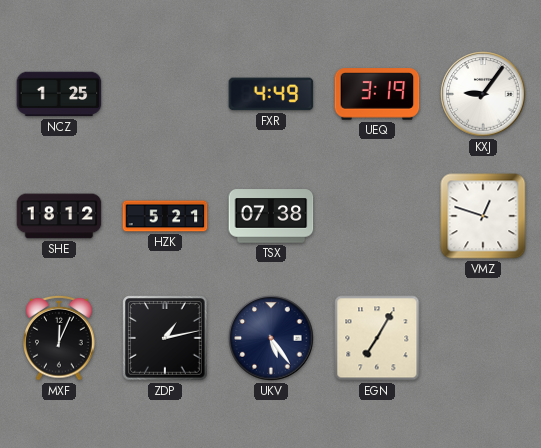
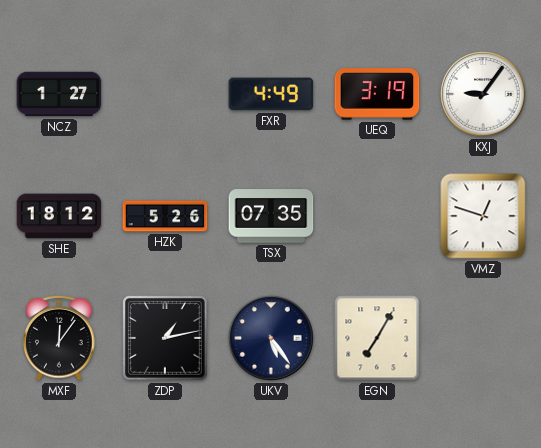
NCZ: 1:25 -> 1:27
HZK: 5:21 -> 5:26
TSX: 07:38 -> 07:35
MXF: 12:04 -> 12:06
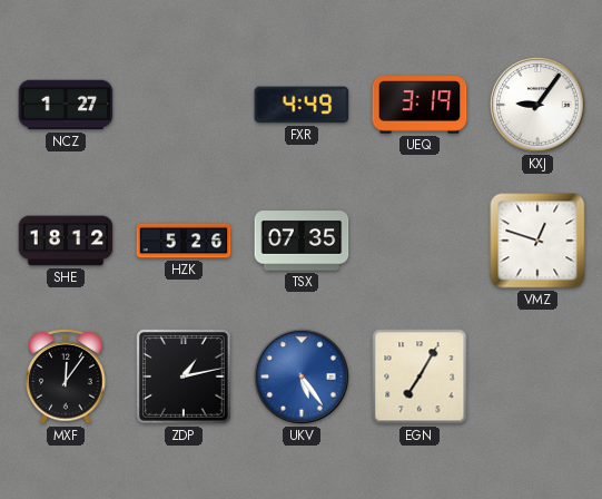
UKV dial: navy -> blue
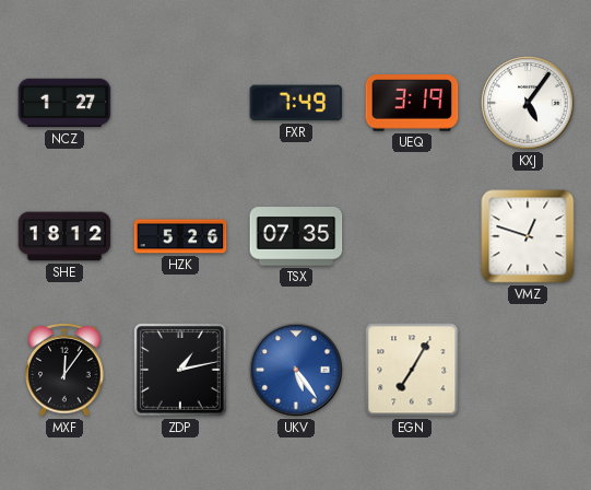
FXR: 4:49 -> 7:49
KXJ: 9:06 -> 5:06
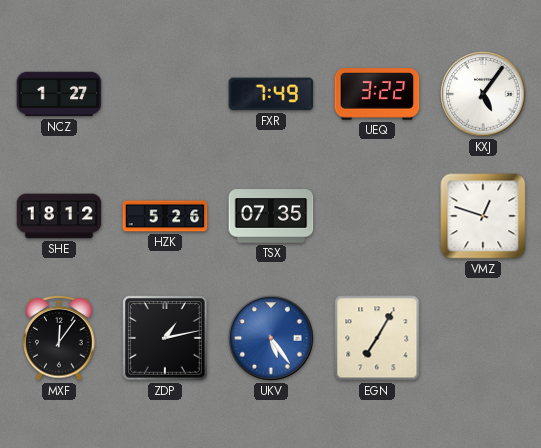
UEQ: 3:19 -> 3:22
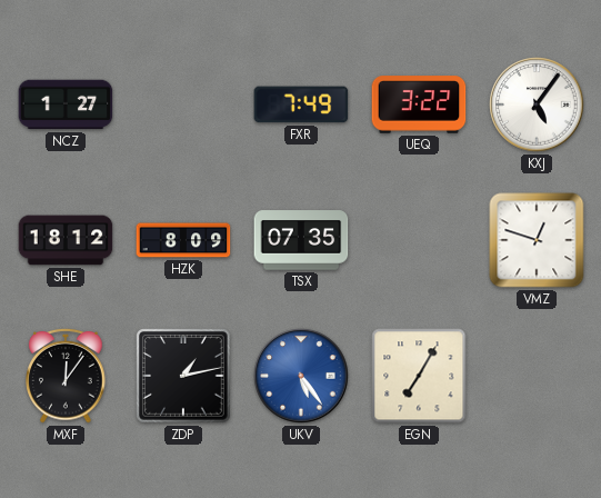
HZK: 5:26 -> 8:09
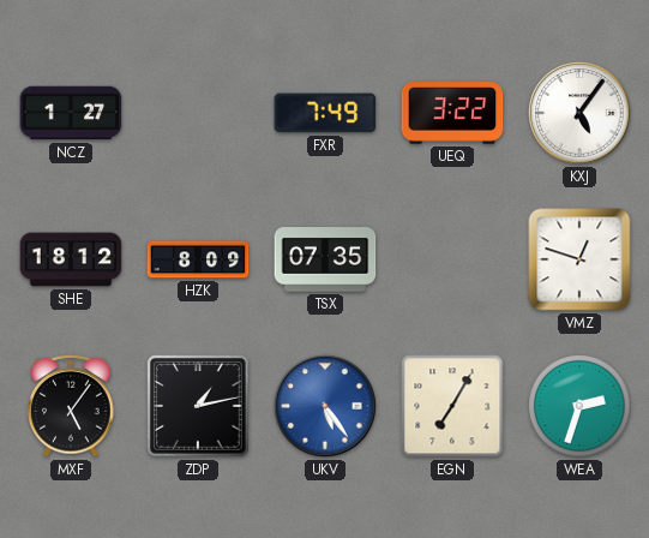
MXF: 12:06 -> 5:06
WEA: none -> 2:33
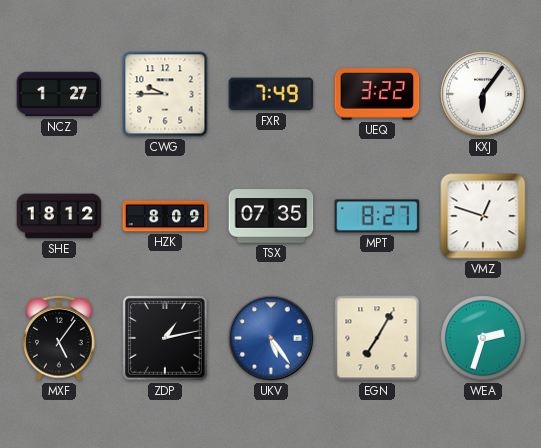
CWG: none -> 9:45
KXJ: 5:06 -> 6:06
MPT: none -> 8:27
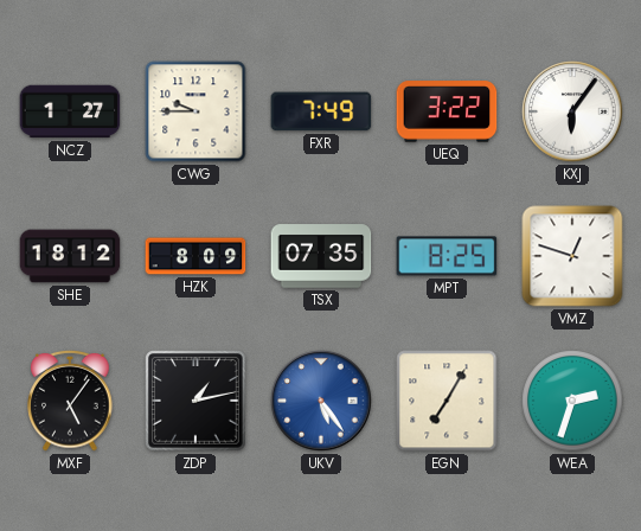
MPT: 8:27 -> 8:25
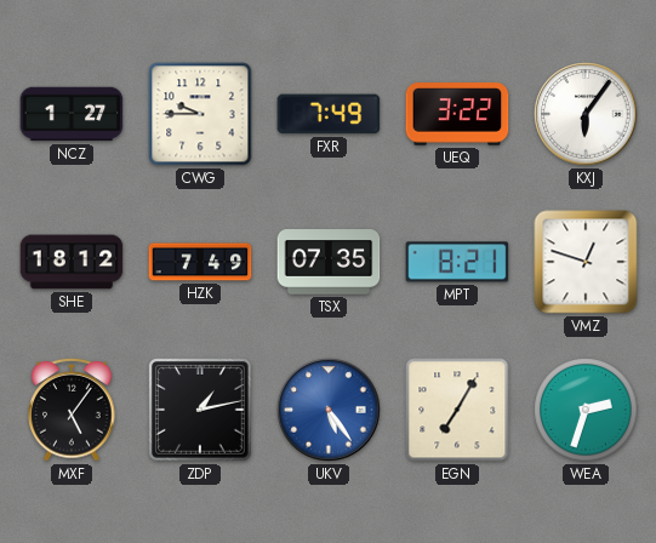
HZK: 8:09 -> 7:49
MPT: 8:25 -> 8:21
